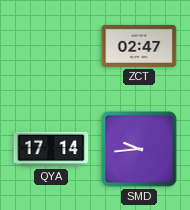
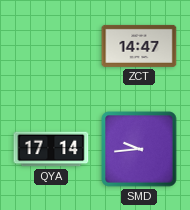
ZCT: 02:47 -> 14:47
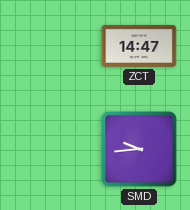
QYA: 17:14 -> none
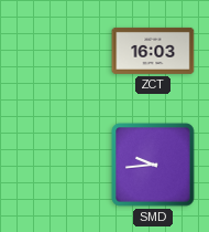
ZCT: 14:47 -> 16:03
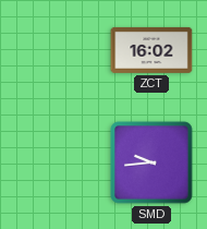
ZCT: 16:03 -> 16:02
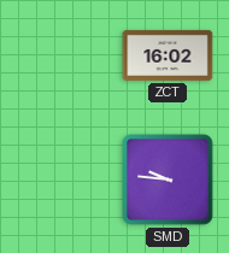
SMD: 9:44 -> 9:46
